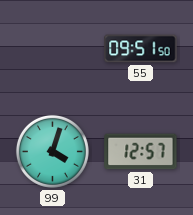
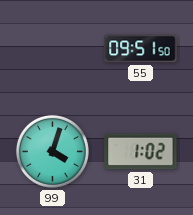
31: 12:57 -> 1:02
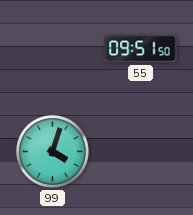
31: 1:02 -> none
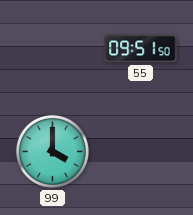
99: 4:03 -> 4:00
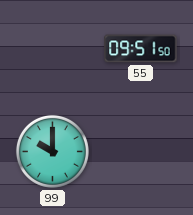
99: 4:00 -> 10:00
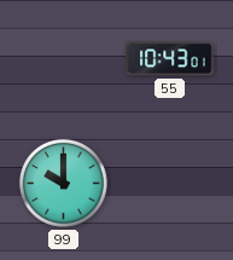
55: 09:51 -> 10:43
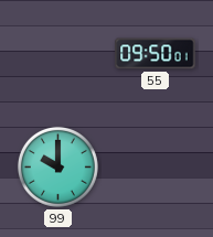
55: 10:43 -> 09:50
